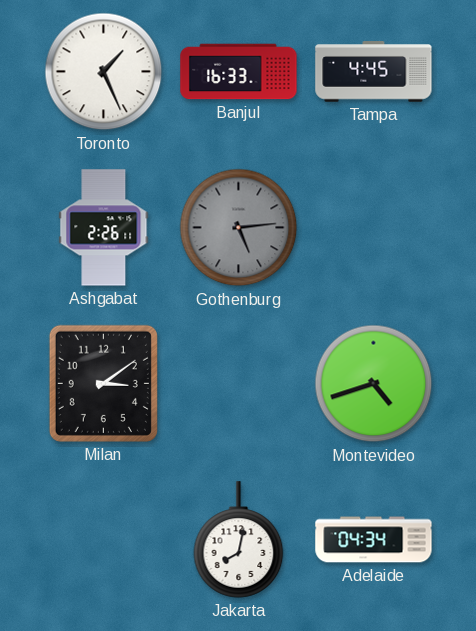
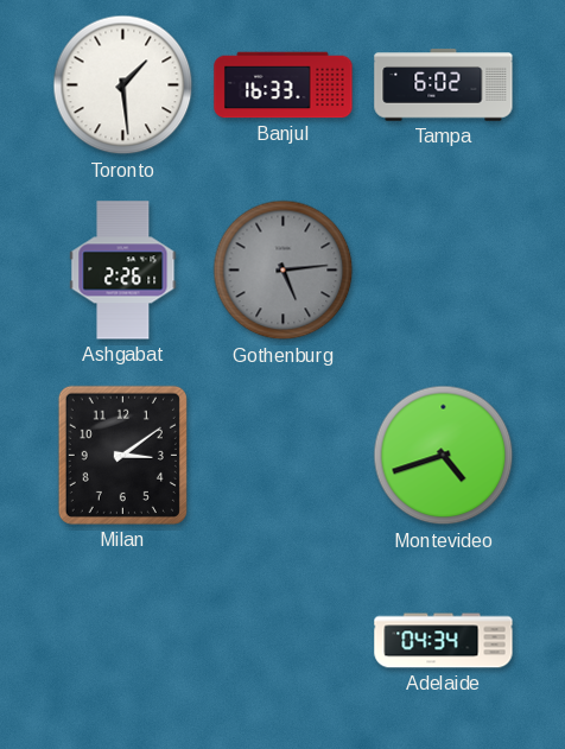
Toronto: 1:26 -> 1:29
Tampa: 4:45 -> 6:02
Jakarta: 8:02 -> none
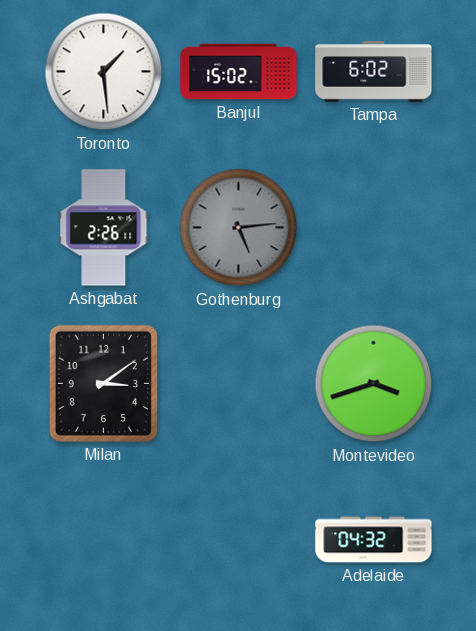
Banjul: 16:33 -> 15:02
Montevideo: 4:42 -> 3:42
Adelaide: 04:34 -> 04:32
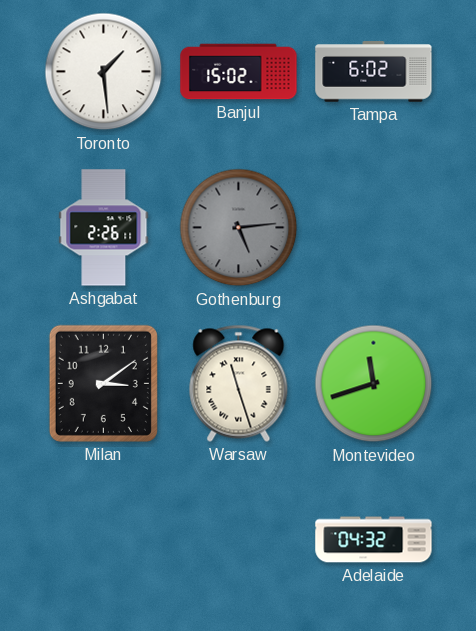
Warsaw: none -> 11:27
Montevideo: 3:42 -> 11:42
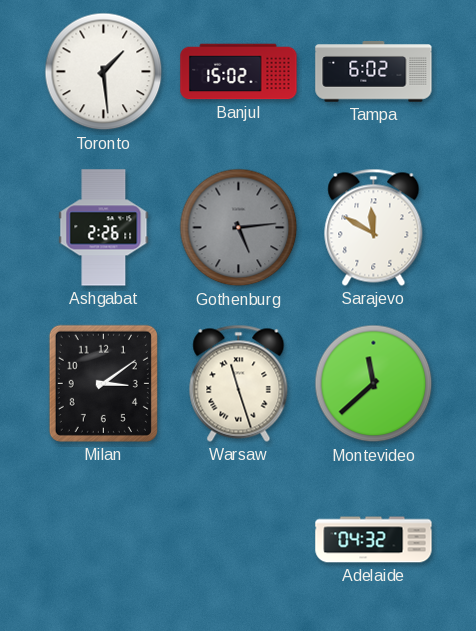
Sarajevo: none -> 11:50
Montevideo: 11:42 -> 11:38
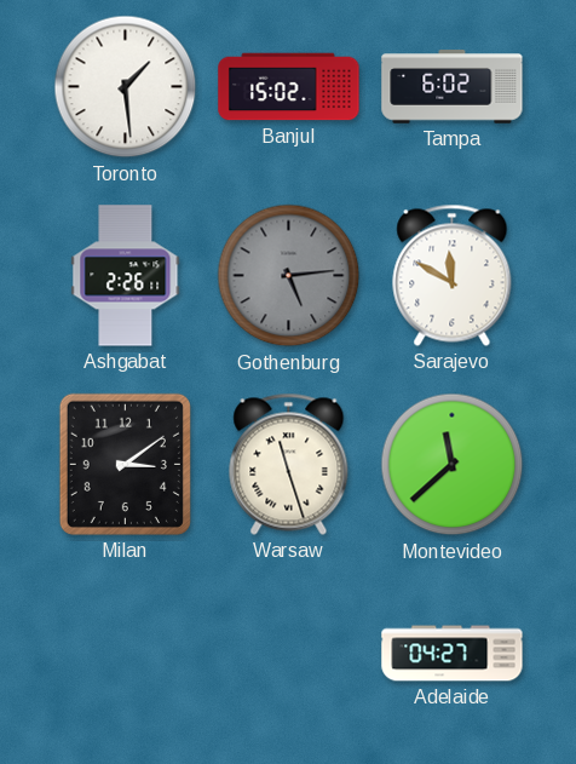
Adelaide: 04:32 -> 04:27
